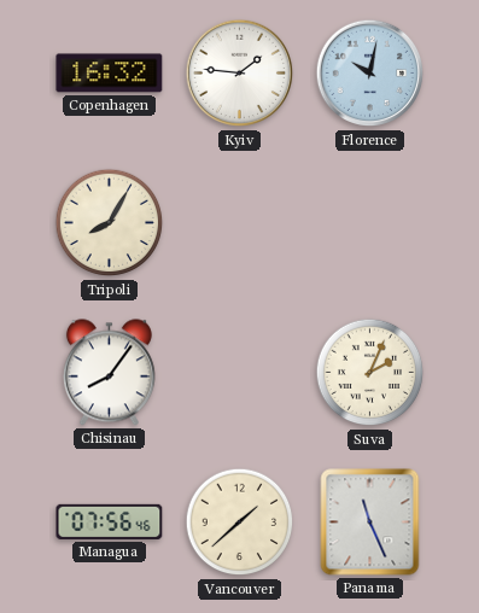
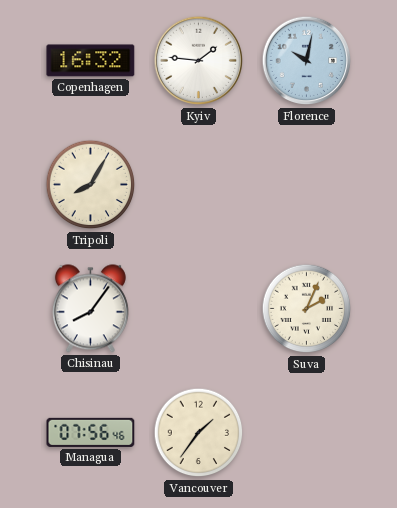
Vancouver: 1:38 -> 1:36
Panama: 11:26 -> none
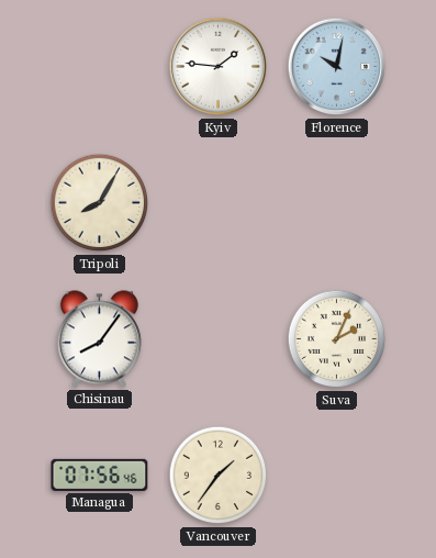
Copenhagen: 16:32 -> none
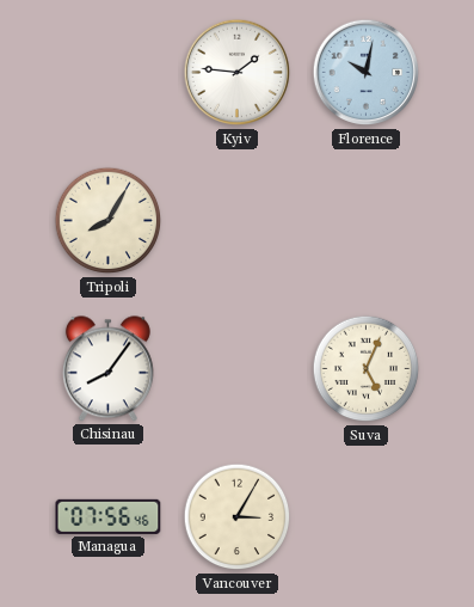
Suva: 2:04 -> 5:04
Vancouver: 1:36 -> 3:05
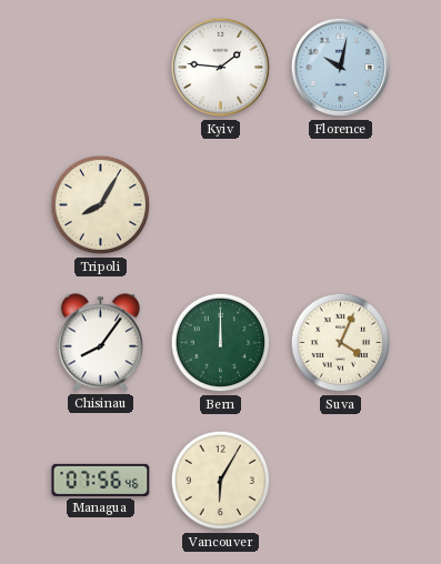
Bern: none -> 12:00
Suva: 5:04 -> 4:04
Vancouver: 3:05 -> 6:05
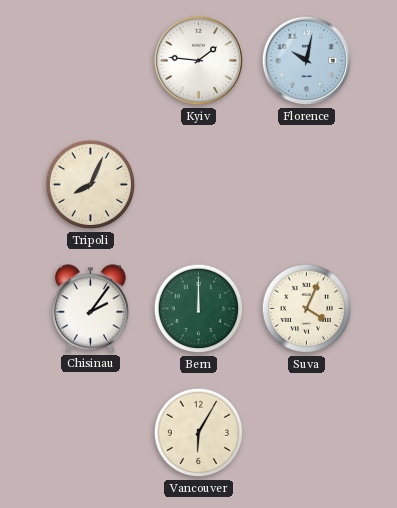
Tripoli: 8:05 -> 8:04
Chisinau: 8:06 -> 2:06
Managua: 07:56 -> none
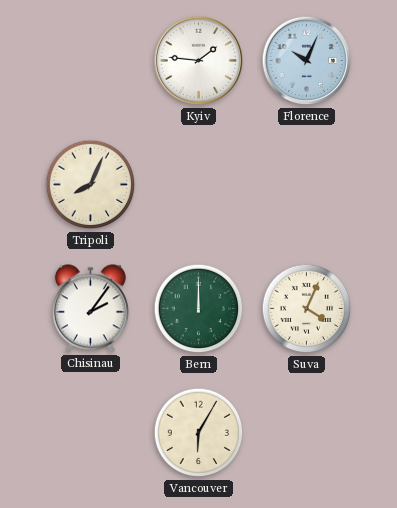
Florence: 10:02 -> 10:04
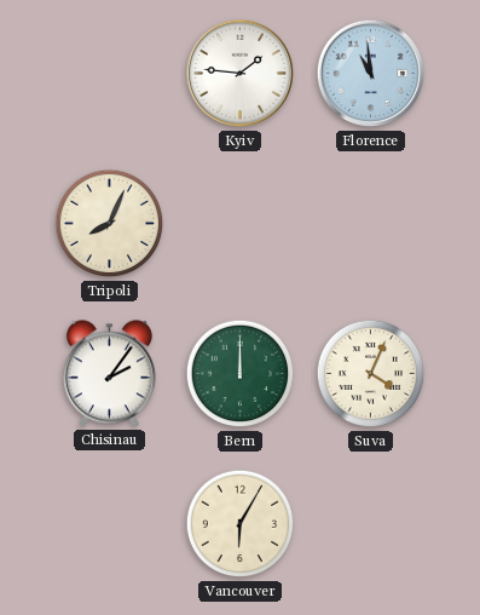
Florence: 10:04 -> 10:59
